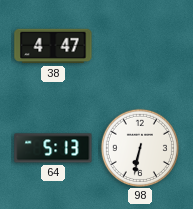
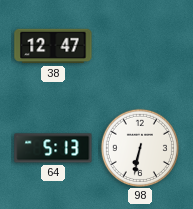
38: 4:47 -> 12:47
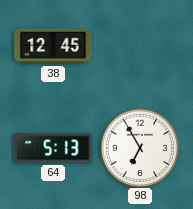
38: 12:47 -> 12:45
98: 6:32 -> 6:55
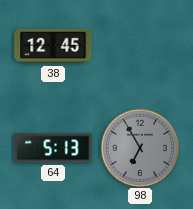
98 dial: white -> grey
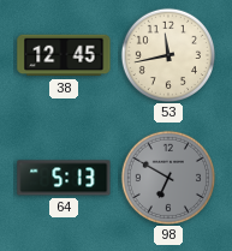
53: none -> 11:43
98: 6:55 -> 6:50
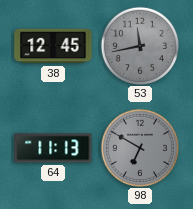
53 dial: cream -> grey
64: 5:13 -> 11:13
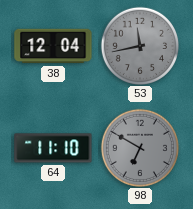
38: 12:45 -> 12:04
64: 11:13 -> 11:10
